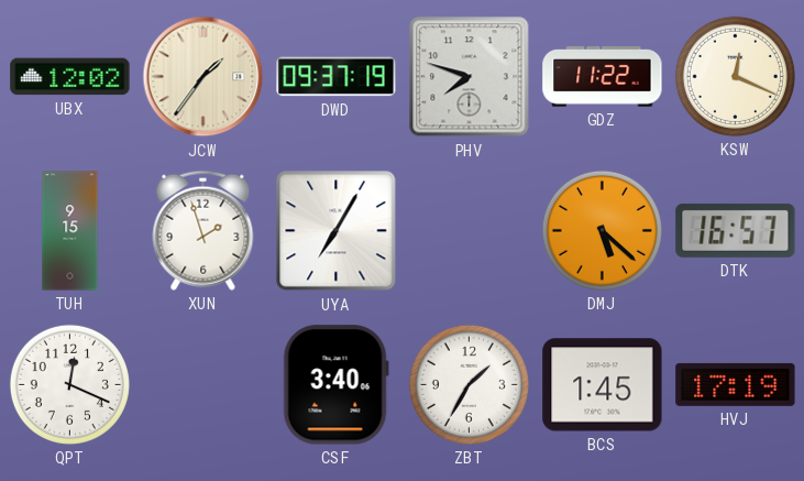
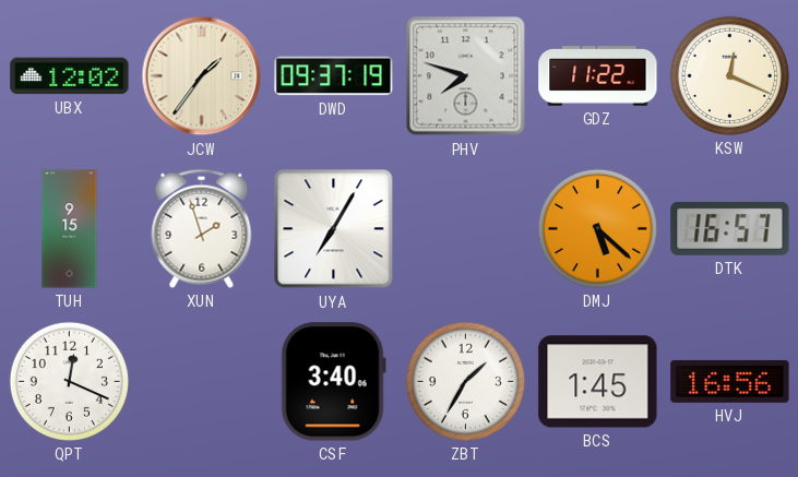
HVJ: 17:19 -> 16:56
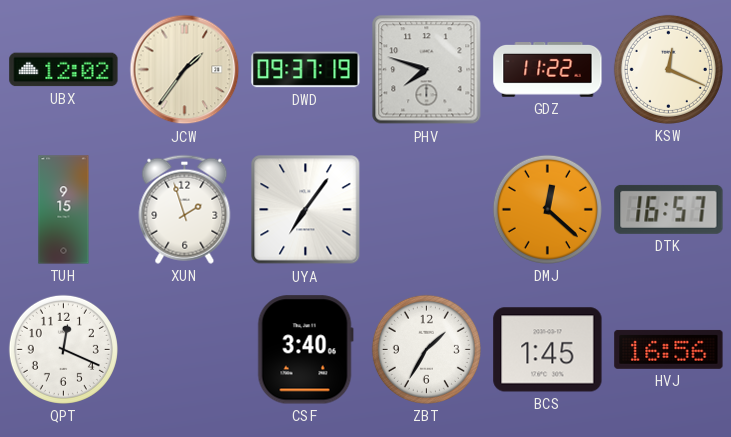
UYA: 7:05 -> 7:06
DMJ: 5:22 -> 12:22
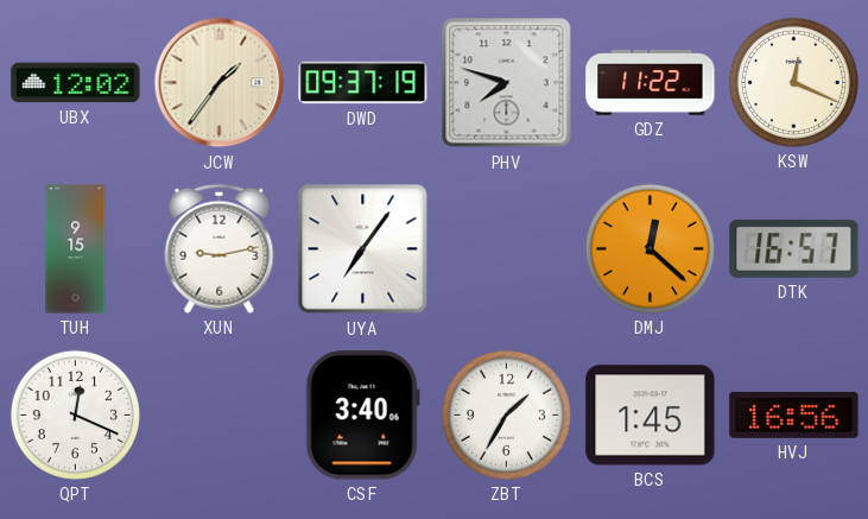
XUN: 1:57 -> 9:13
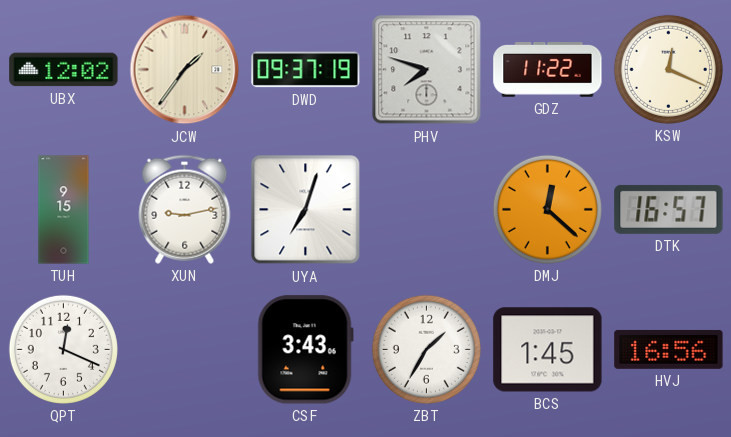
UYA: 7:06 -> 7:03
CSF: 3:40 -> 3:43
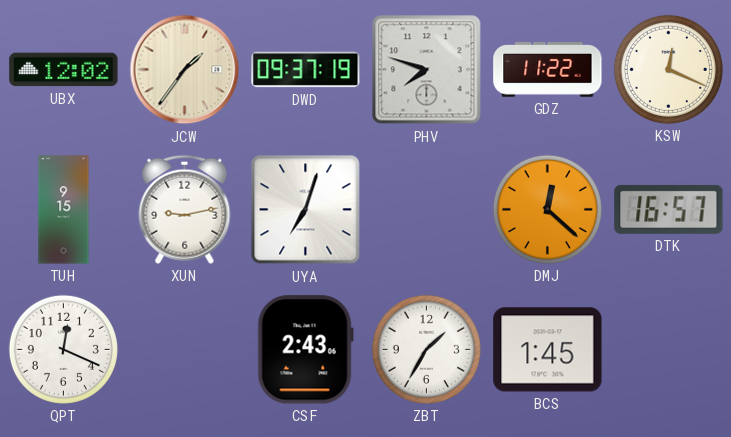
CSF: 3:43 -> 2:43
HVJ: 16:56 -> none
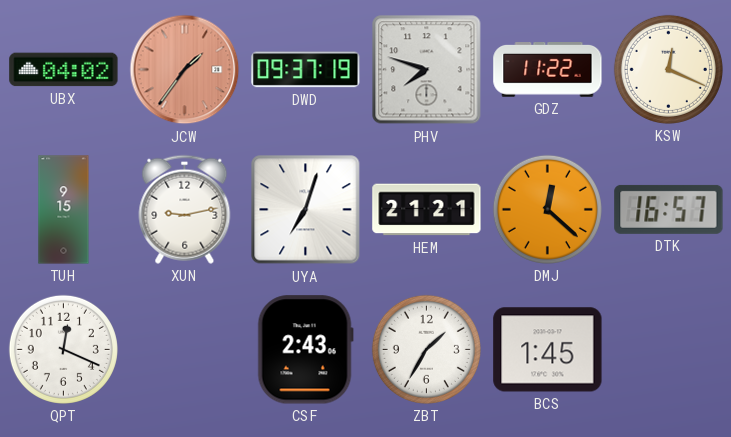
UBX: 12:02 -> 04:02
JCW dial: cream -> salmon
HEM: none -> 21:21
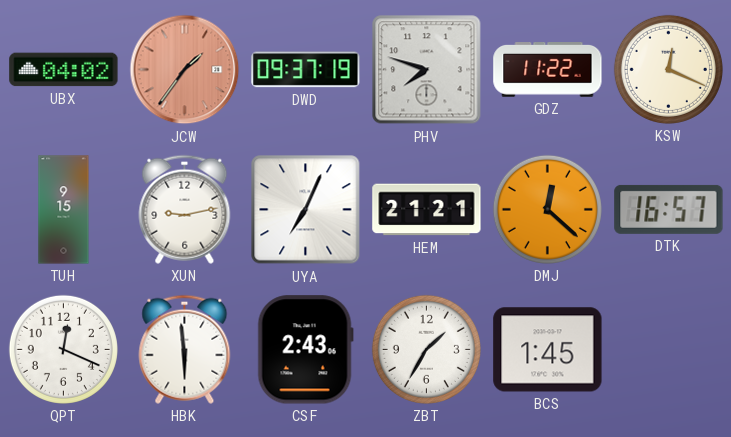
UYA: 7:03 -> 7:04
HBK: none -> 5:59
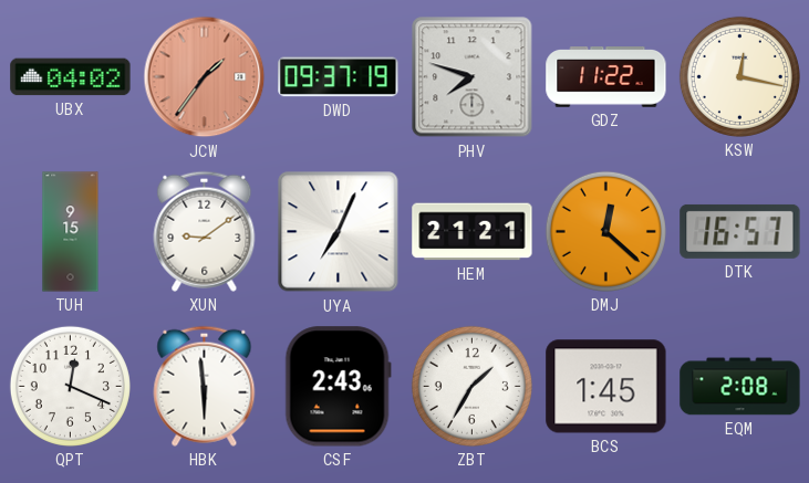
KSW: 12:19 -> 12:17
XUN: 9:13 -> 9:09
EQM: none -> 2:08
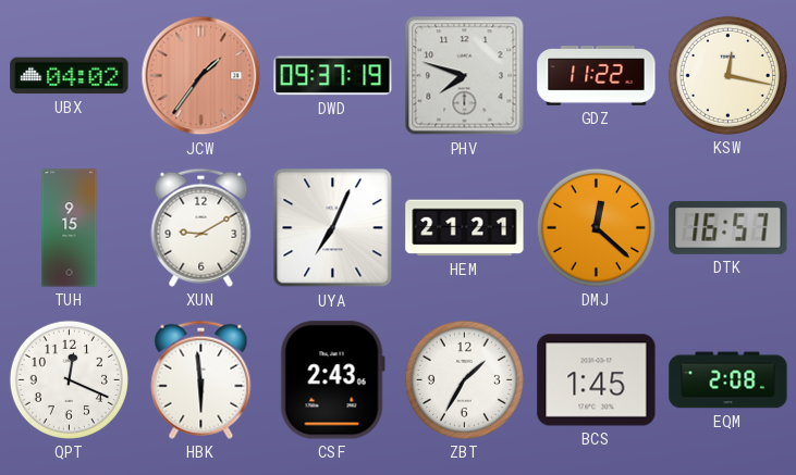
XUN: 9:09 -> 9:10
